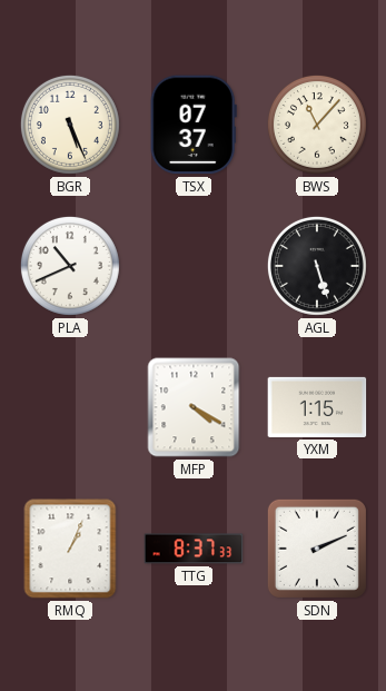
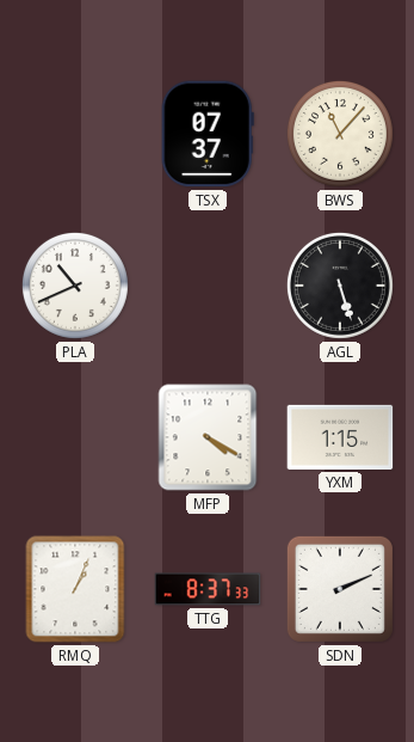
BGR: 5:26 -> none
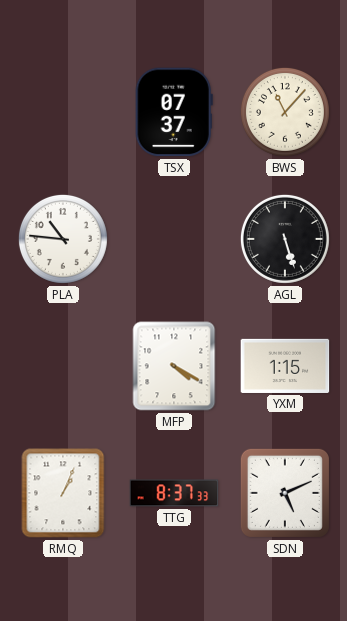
PLA: 10:41 -> 10:46
SDN: 2:11 -> 5:11
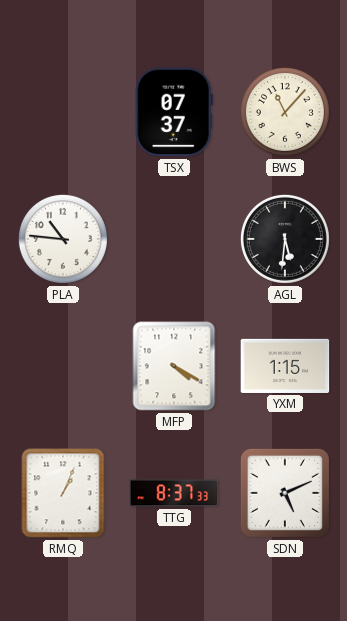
AGL: 5:27 -> 5:31
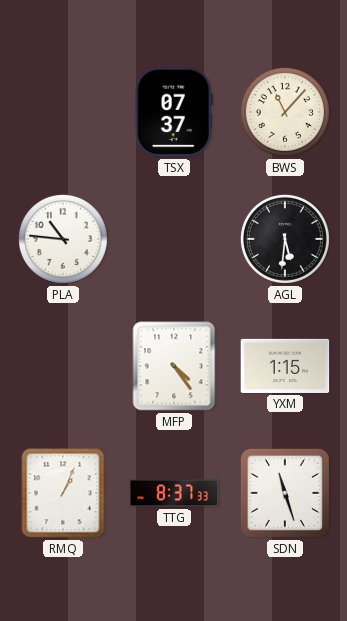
MFP: 4:20 -> 4:24
SDN: 5:11 -> 11:27
